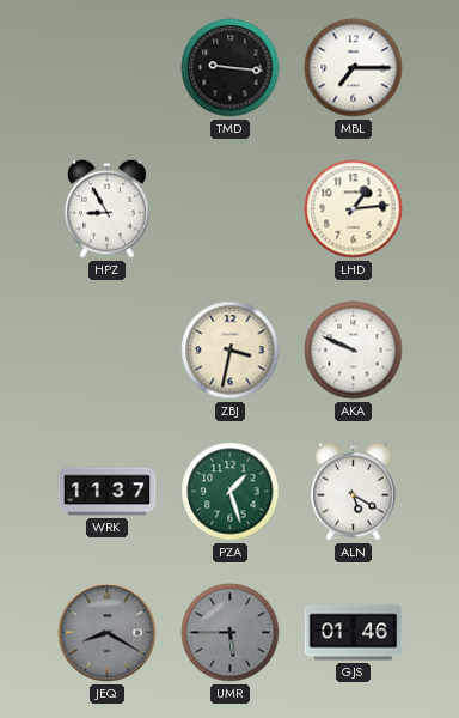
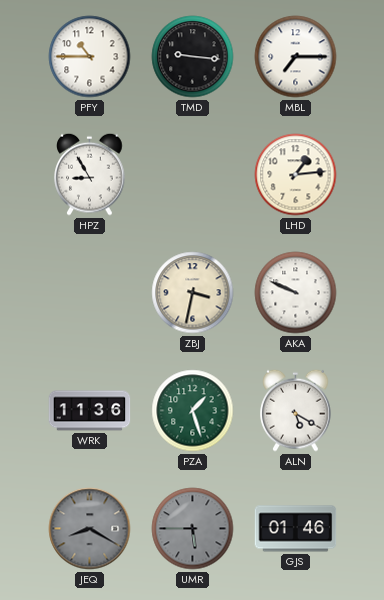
PFY: none -> 10:45
WRK: 11:37 -> 11:36
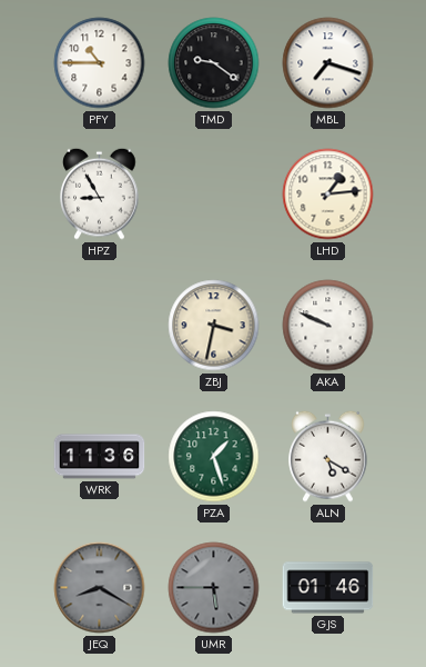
TMD: 9:16 -> 9:21
MBL: 7:15 -> 7:18
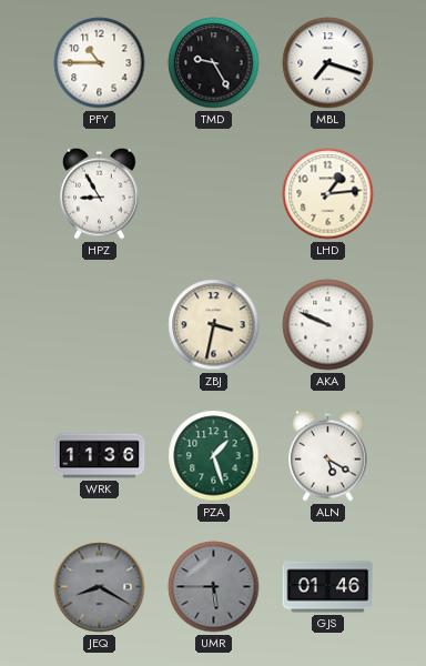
TMD: 9:21 -> 9:25
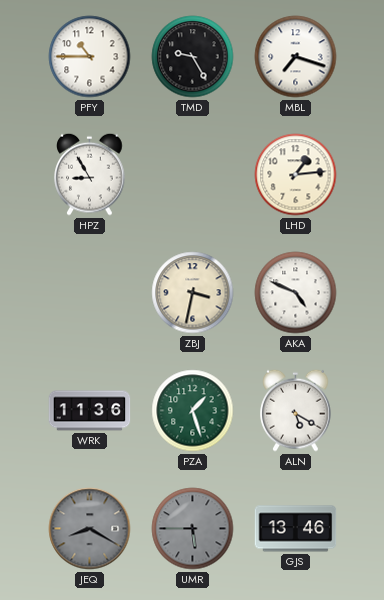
AKA: 9:49 -> 4:49
GJS: 01:46 -> 13:46
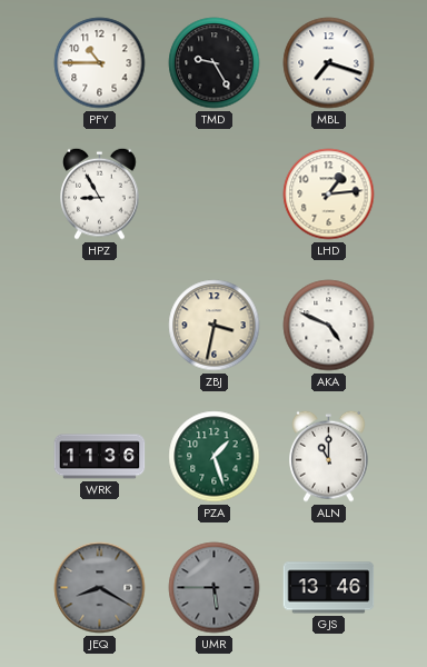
ALN: 5:20 -> 11:00
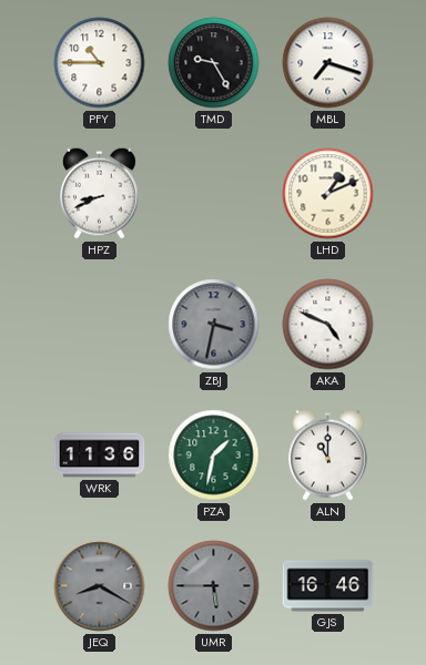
HPZ: 8:55 -> 8:41
LHD: 1:14 -> 1:11
ZBJ dial: cream -> grey
PZA: 1:27 -> 1:32
GJS: 13:46 -> 16:46
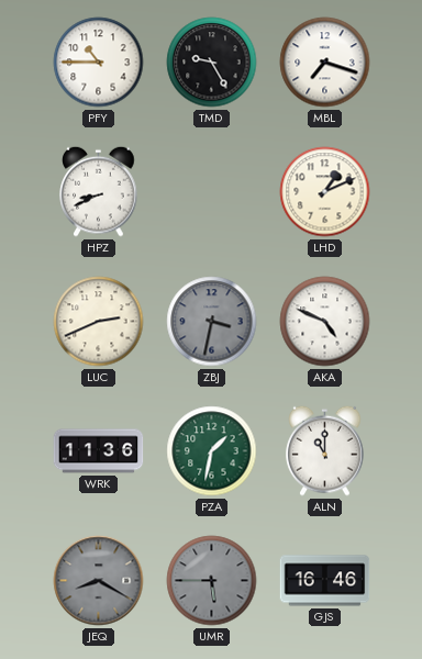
LUC: none -> 2:41
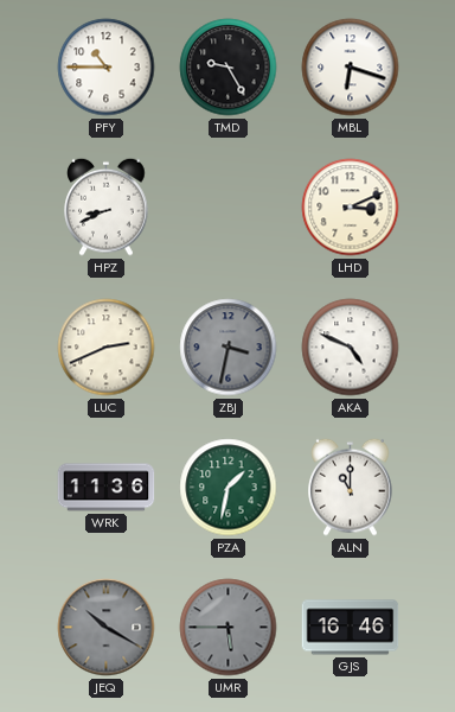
MBL: 7:18 -> 6:18
LHD: 1:11 -> 3:11
JEQ: 8:20 -> 10:20
